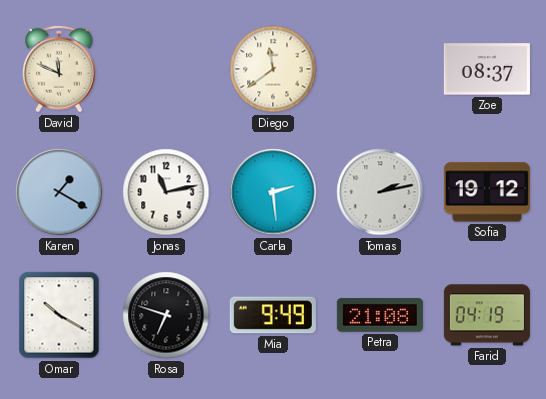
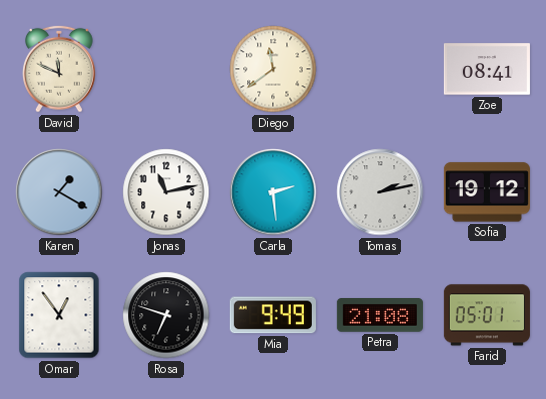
Zoe: 08:37 -> 08:41
Omar: 10:20 -> 12:54
Farid: 04:19 -> 05:01
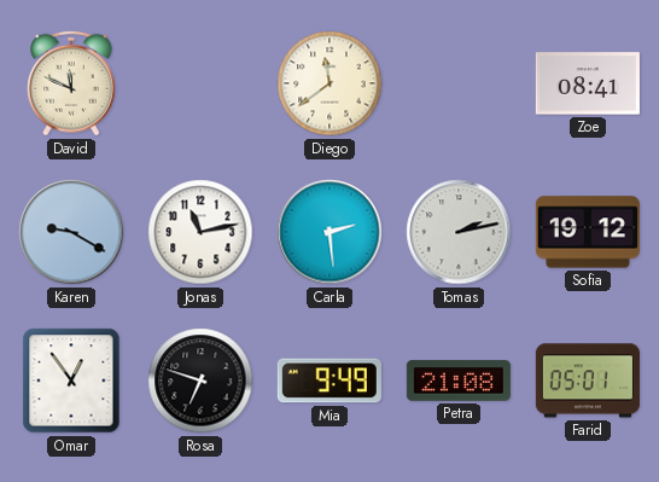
Karen: 1:20 -> 9:20
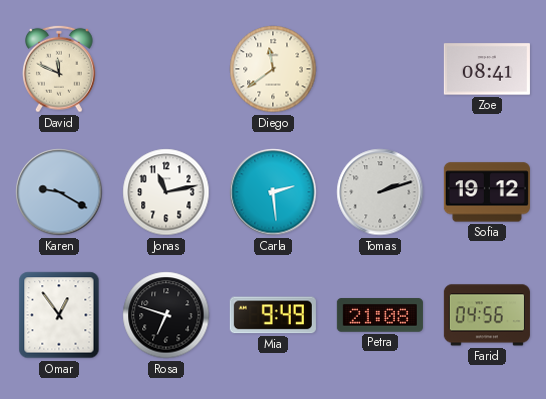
Tomas: 2:13 -> 2:12
Farid: 05:01 -> 04:56
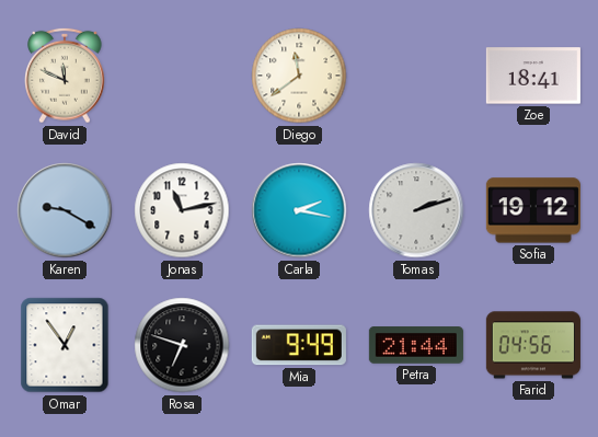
Zoe: 08:41 -> 18:41
Carla: 2:29 -> 2:17
Petra: 21:08 -> 21:44
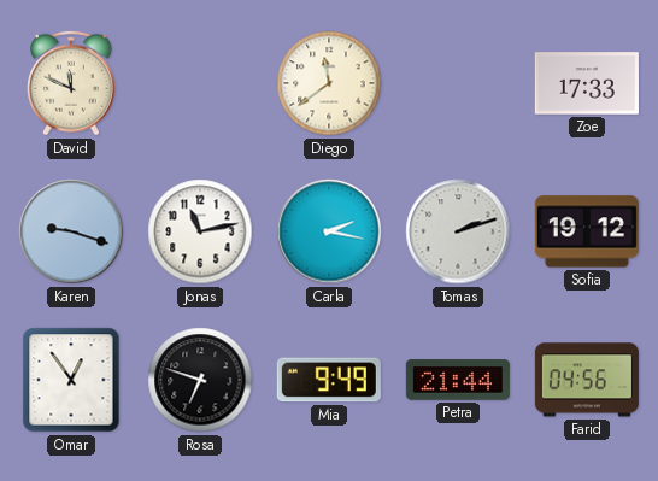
Zoe: 18:41 -> 17:33
Karen: 9:20 -> 9:18
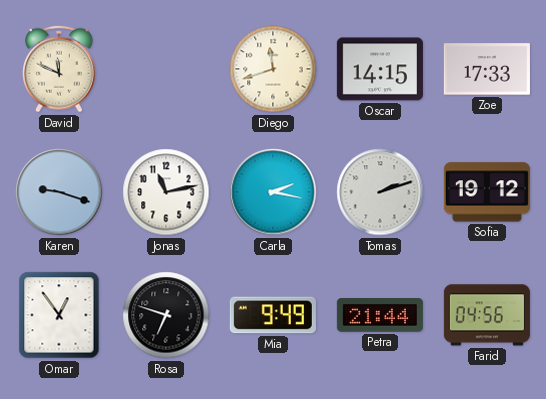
Diego: 11:39 -> 11:42
Oscar: none -> 14:15
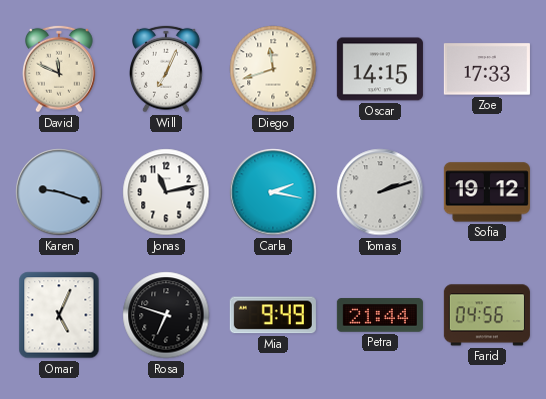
Will: none -> 7:04
Omar: 12:54 -> 5:04
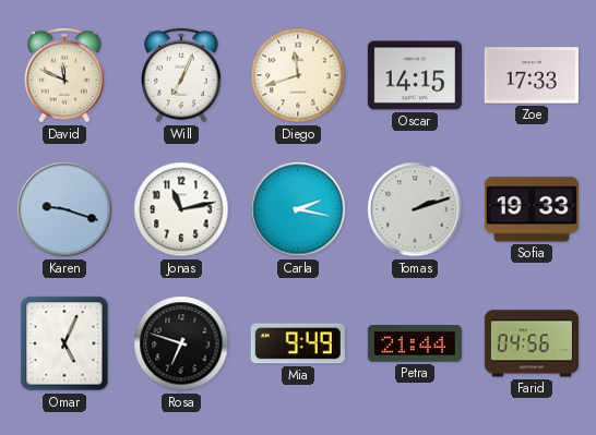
Sofia: 19:12 -> 19:33
